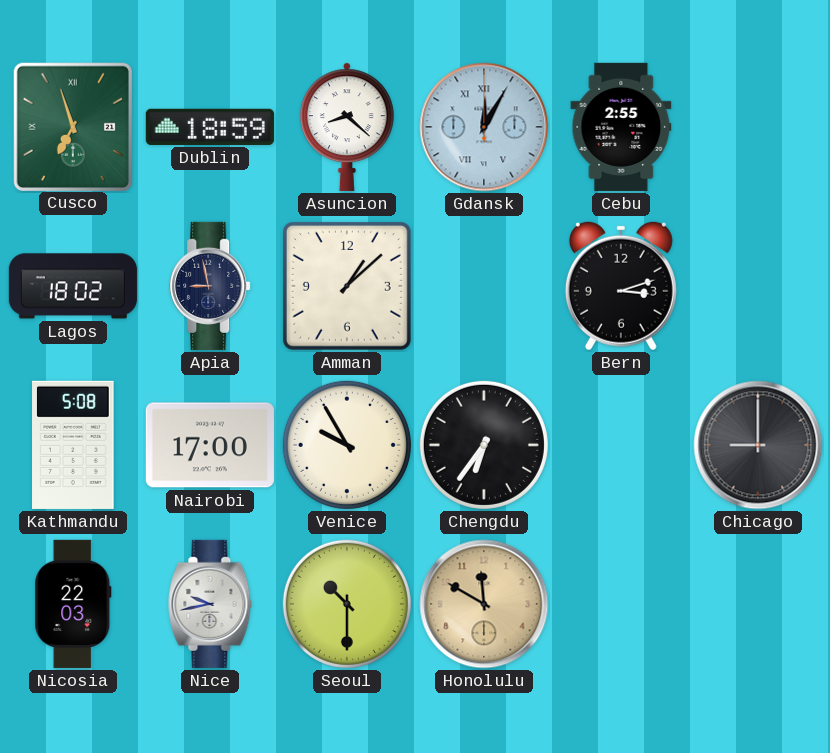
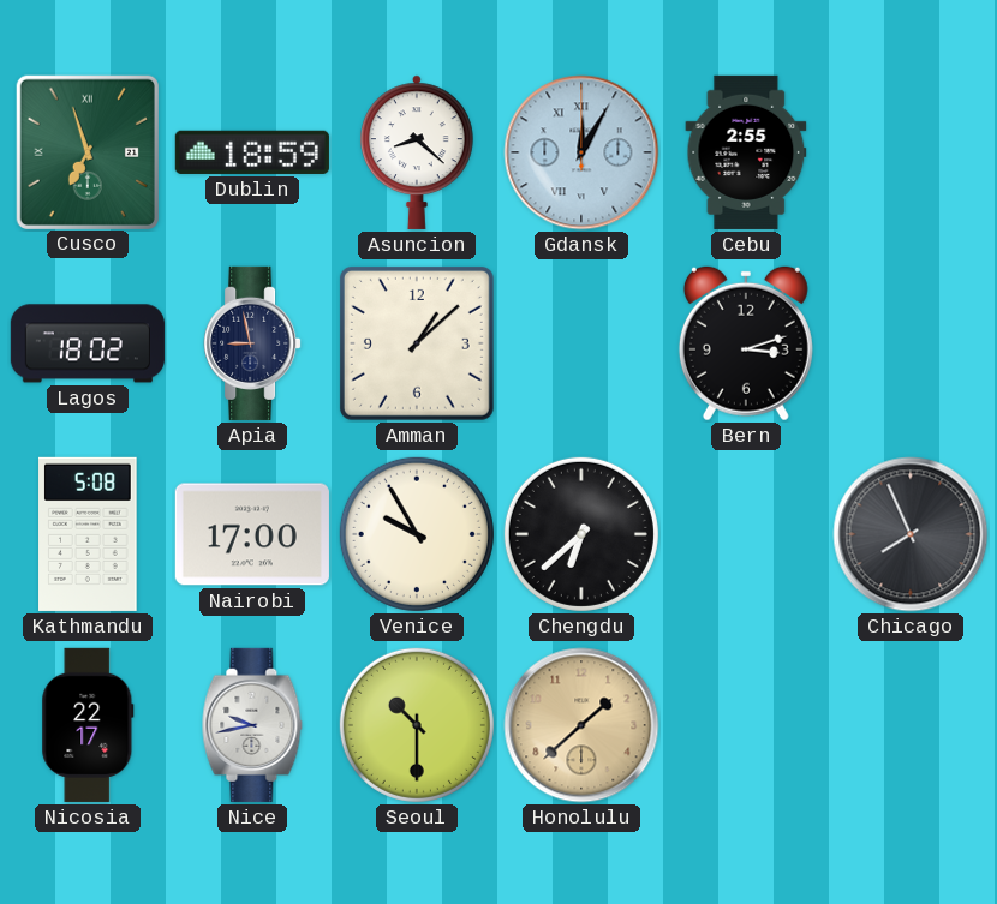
Chengdu: 6:36 -> 6:38
Chicago: 9:00 -> 7:56
Nicosia: 22:03 -> 22:17
Honolulu: 11:50 -> 1:38
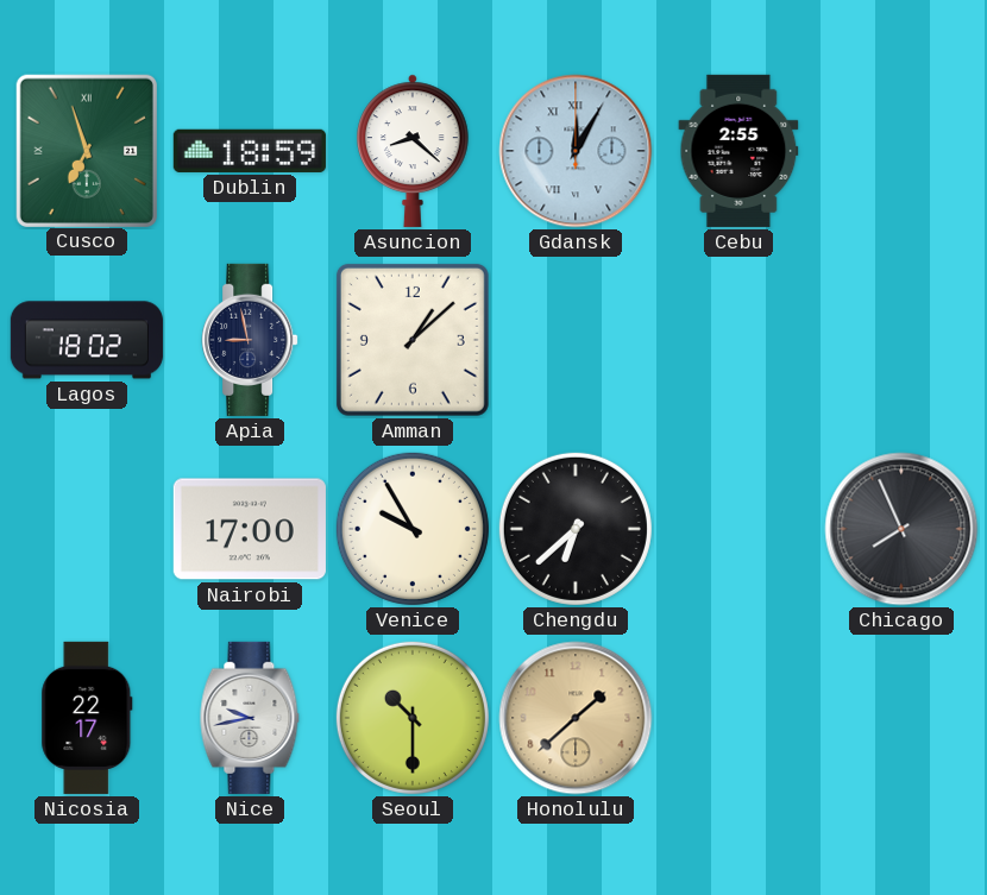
Bern: 3:12 -> none
Kathmandu: 5:08 -> none
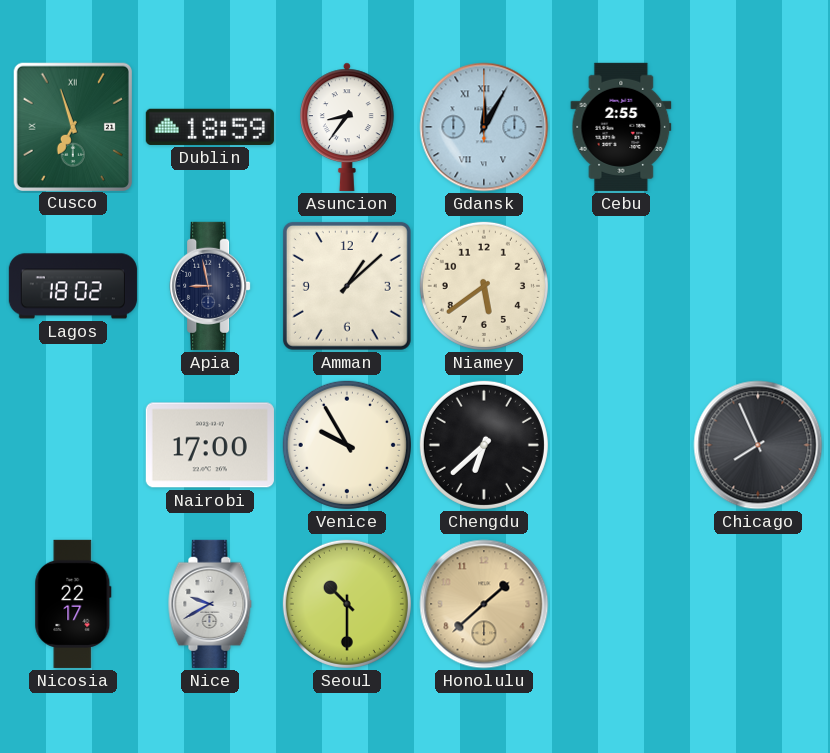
Asuncion: 8:22 -> 8:36
Niamey: none -> 5:39
Nice: 9:43 -> 9:40
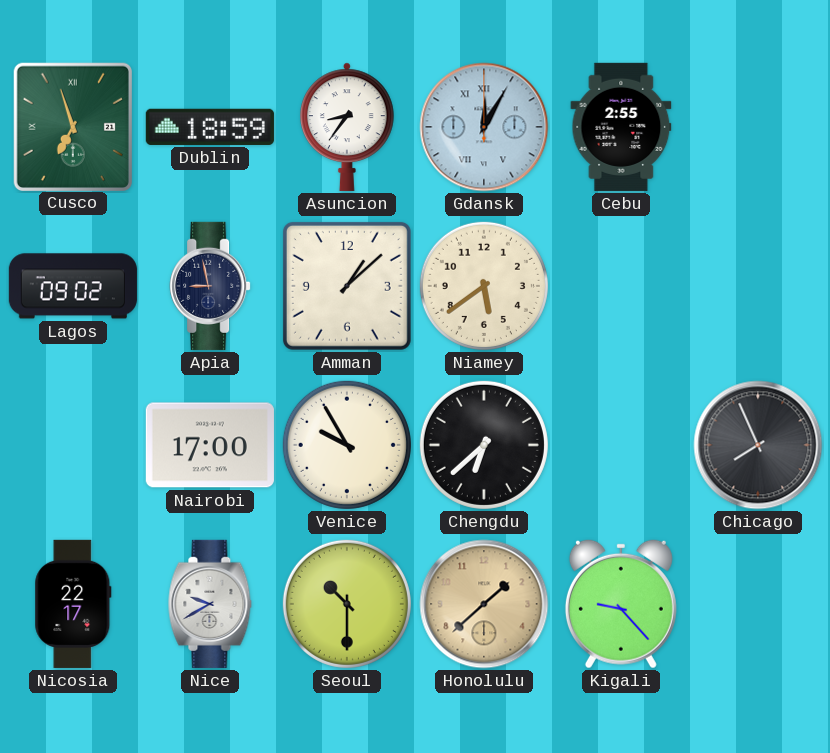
Lagos: 18:02 -> 09:02
Kigali: none -> 9:23
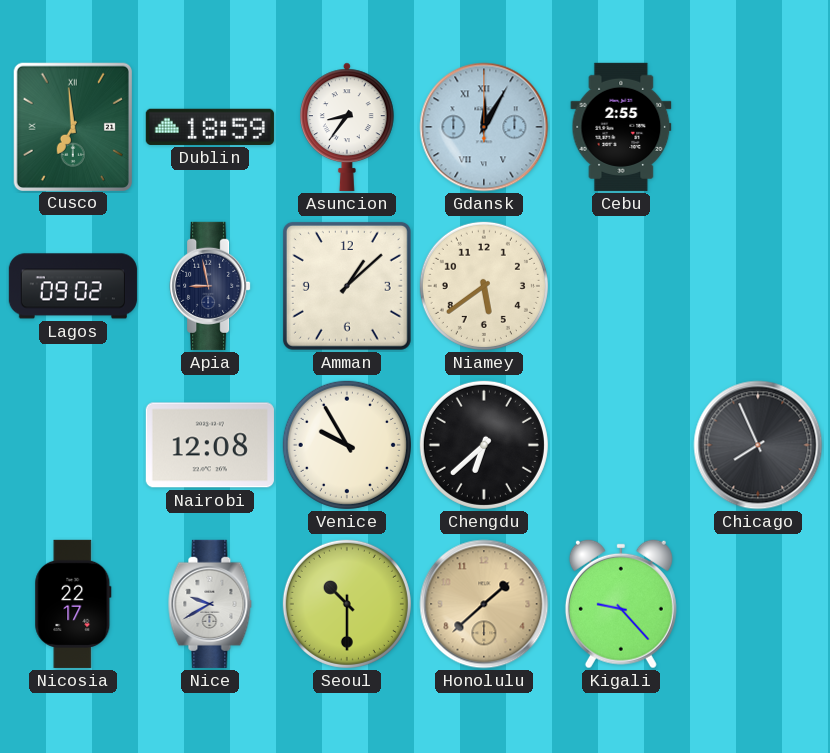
Cusco: 6:57 -> 6:59
Nairobi: 17:00 -> 12:08
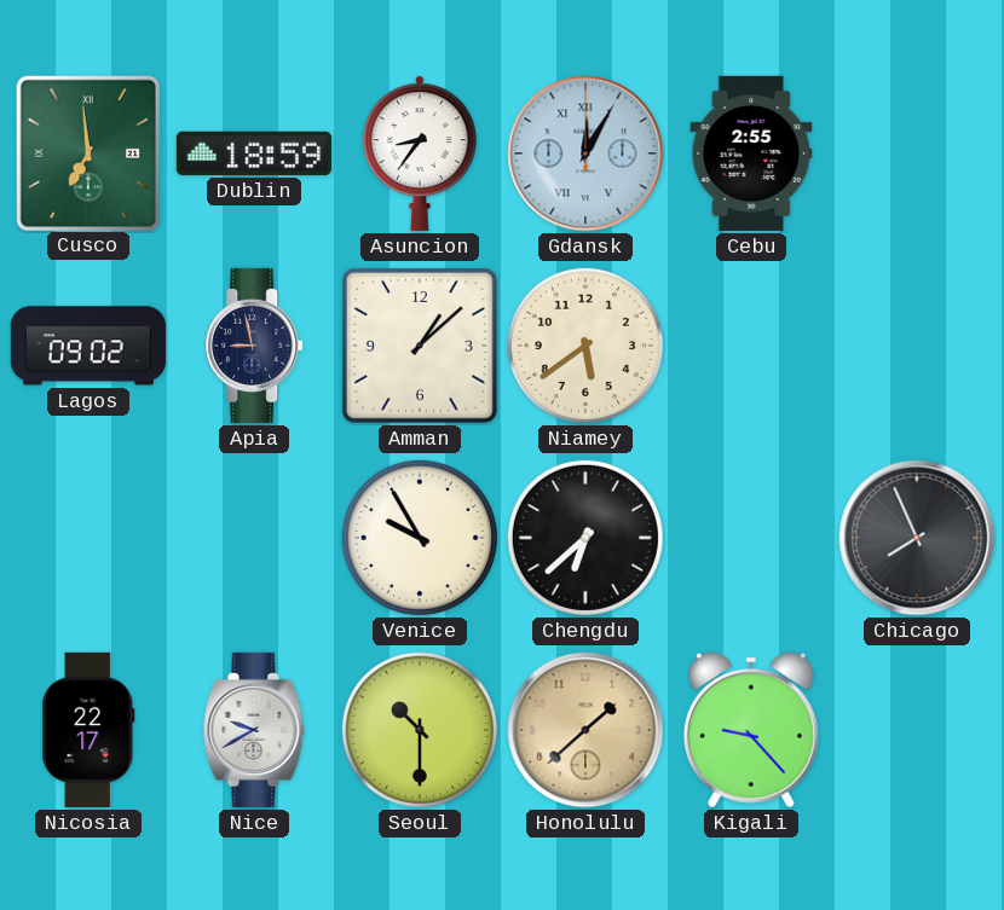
Nairobi: 12:08 -> none
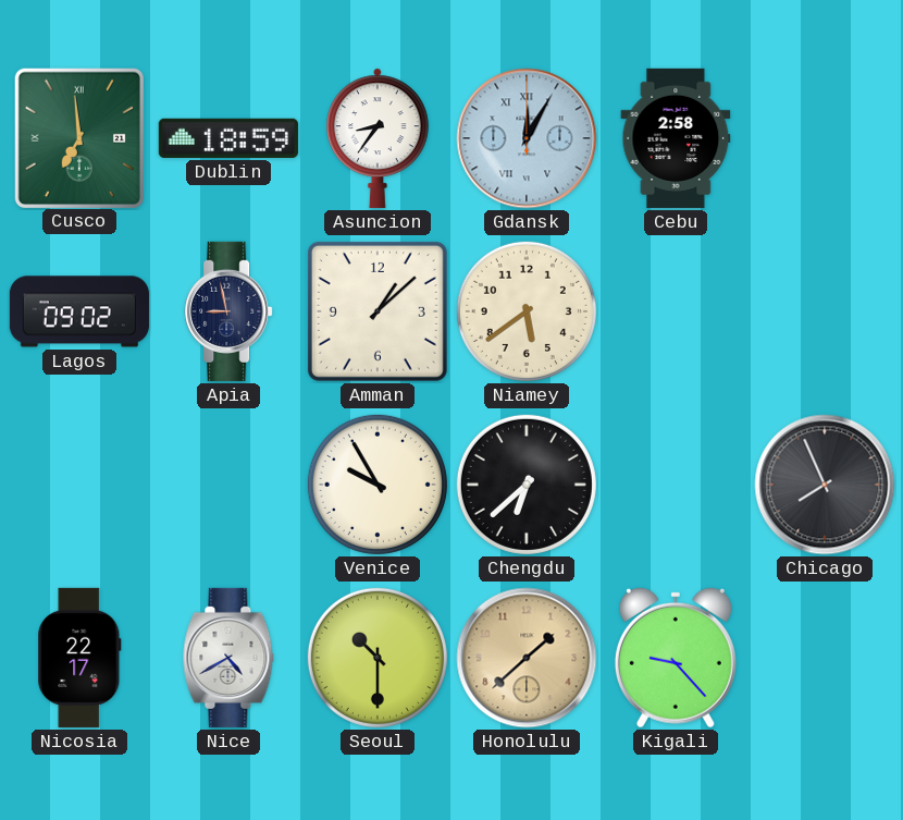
Cebu: 2:55 -> 2:58
Nice: 9:40 -> 4:40
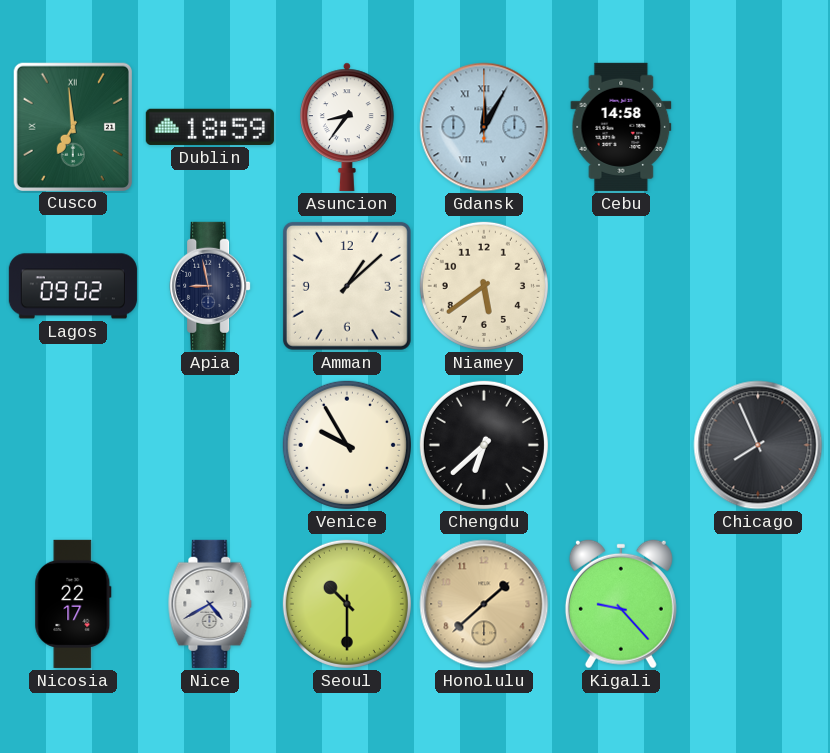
Cebu: 2:58 -> 14:58
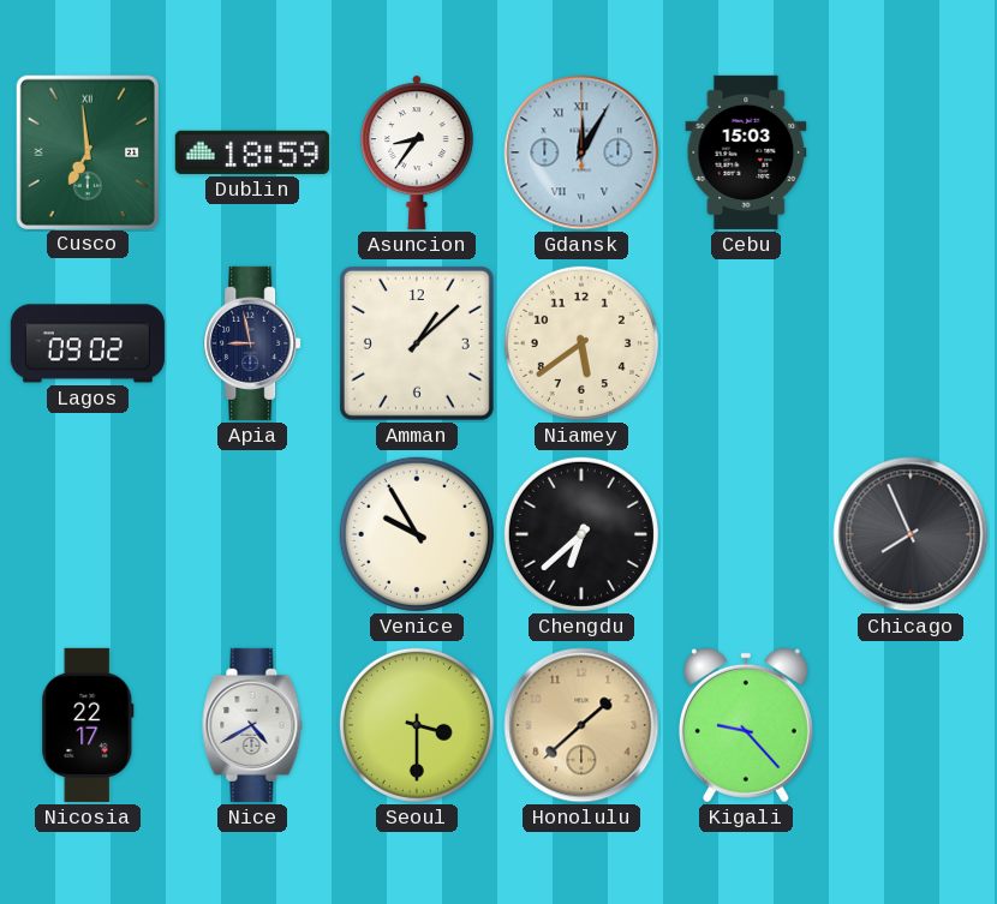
Cebu: 14:58 -> 15:03
Seoul: 10:30 -> 3:30
